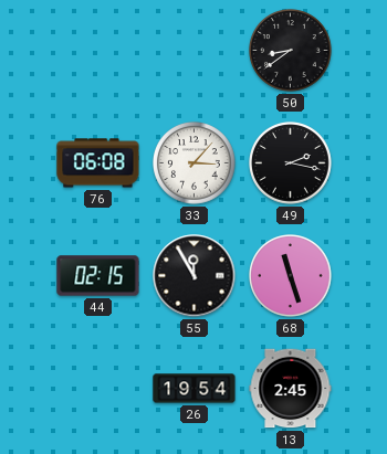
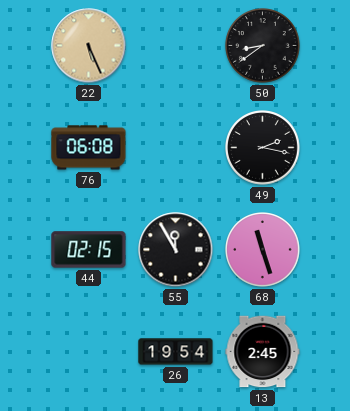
22: none -> 5:26
33: 3:07 -> none
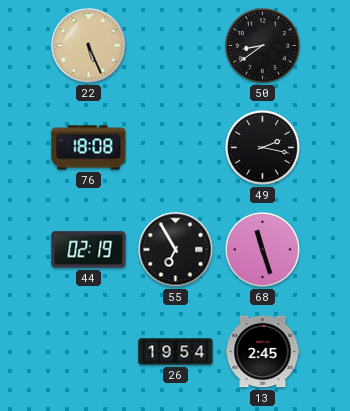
76: 06:08 -> 18:08
44: 02:15 -> 02:19
55: 11:55 -> 6:55
